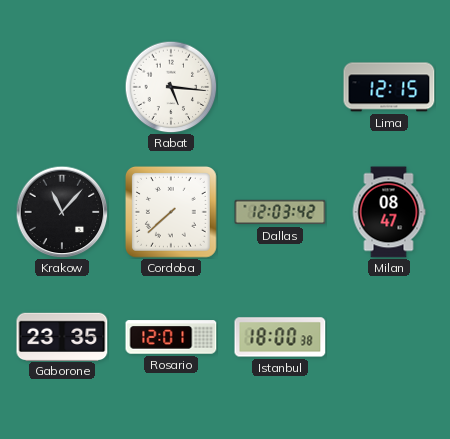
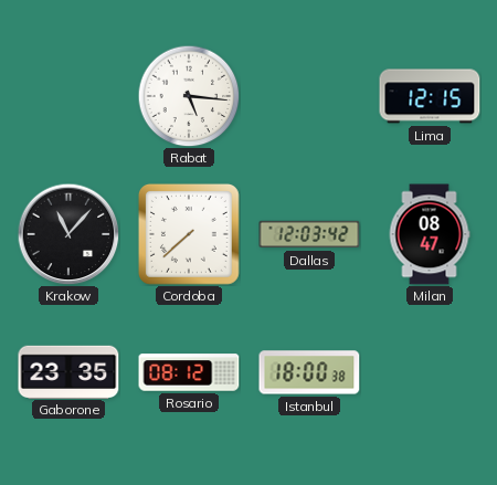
Rosario: 12:01 -> 08:12
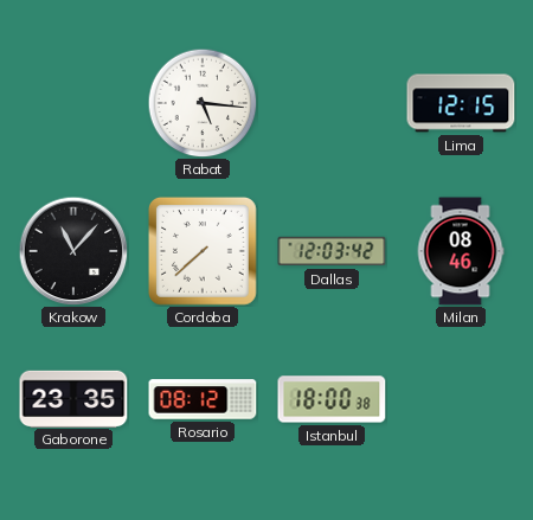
Milan: 08:47 -> 08:46
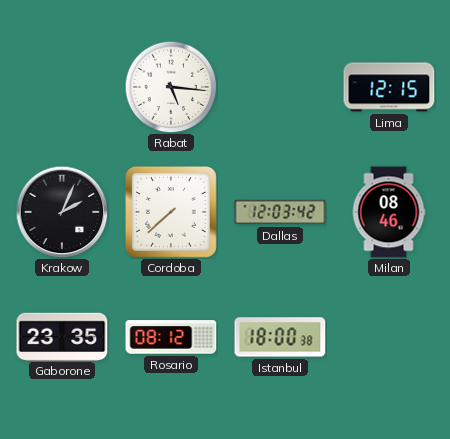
Krakow: 11:07 -> 2:04
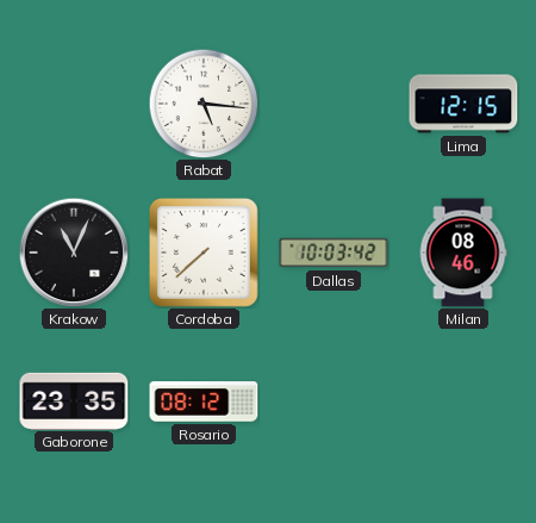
Krakow: 2:04 -> 11:04
Dallas: 12:03 -> 10:03
Istanbul: 18:00 -> none
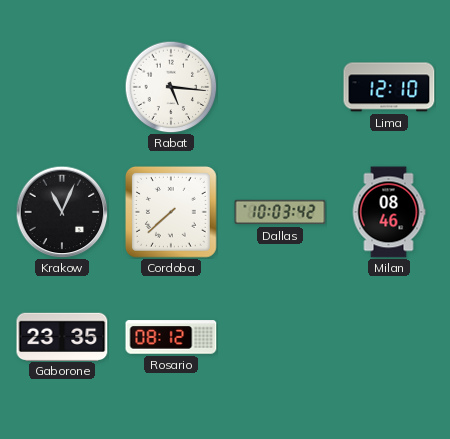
Lima: 12:15 -> 12:10
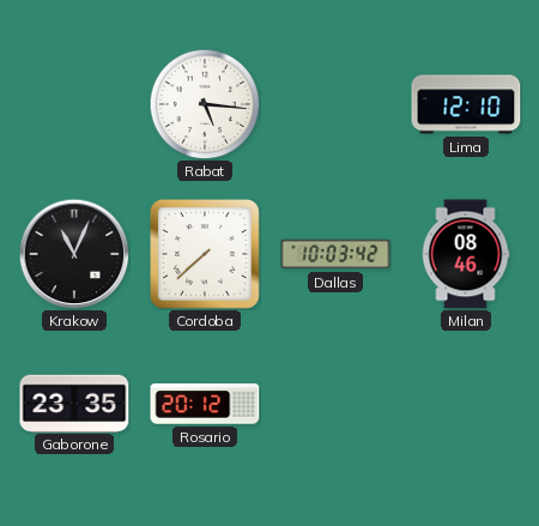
Rosario: 08:12 -> 20:12
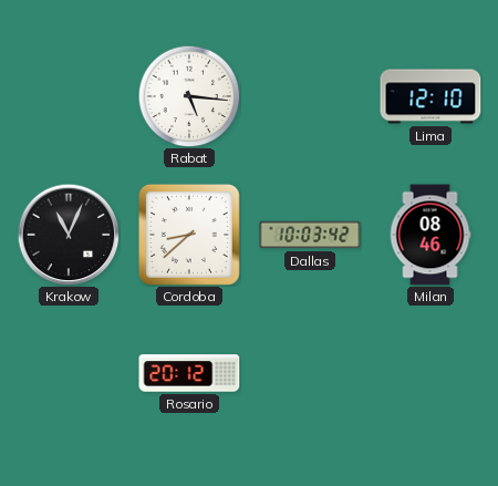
Cordoba: 7:38 -> 8:38
Gaborone: 23:35 -> none
